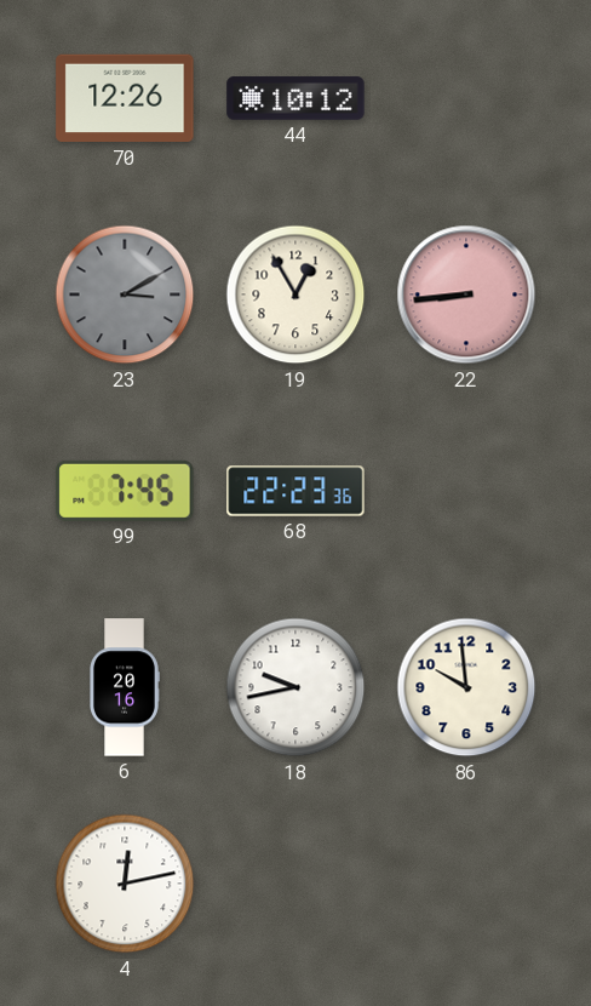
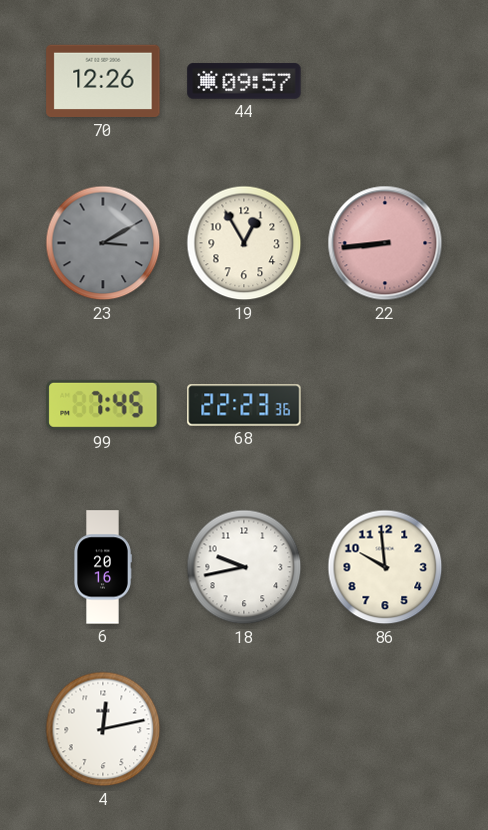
44: 10:12 -> 09:57
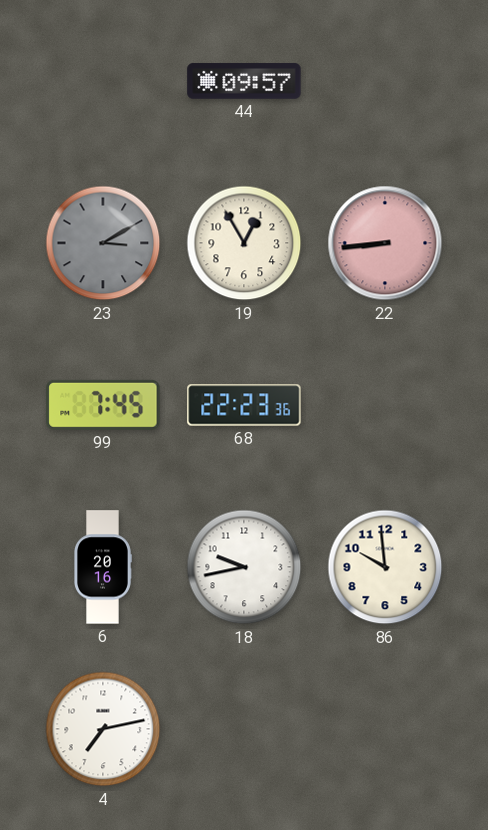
70: 12:26 -> none
4: 12:13 -> 7:13
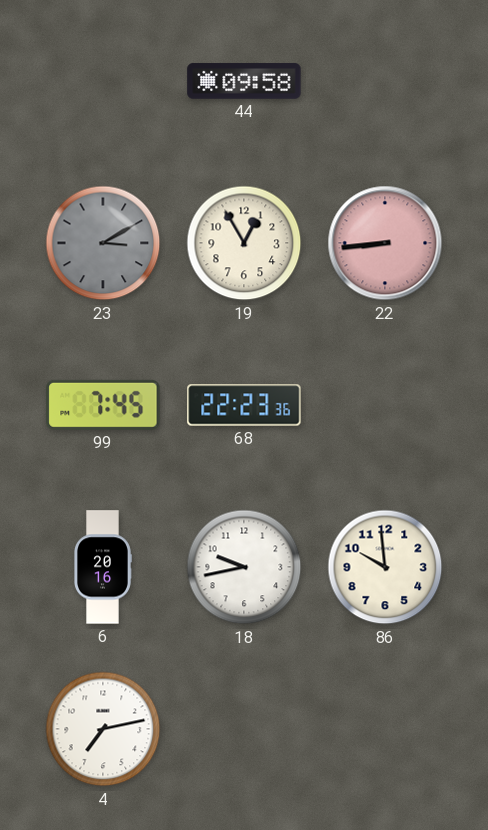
44: 09:57 -> 09:58
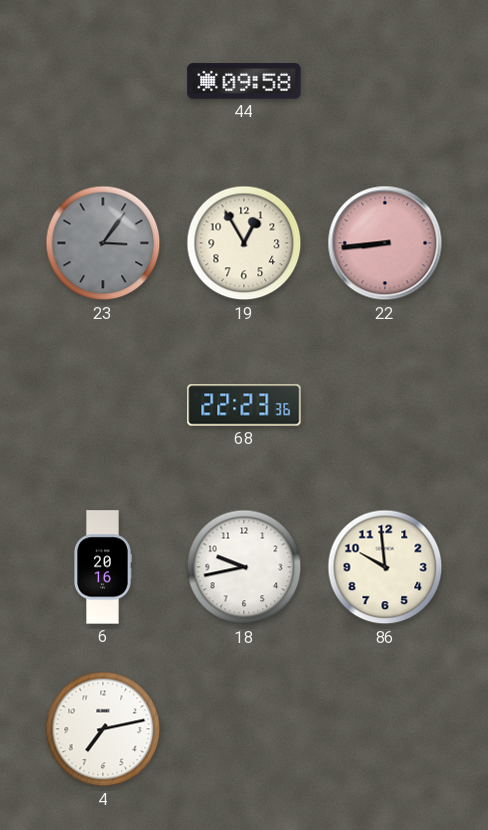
23: 3:10 -> 3:06
99: 7:45 -> none
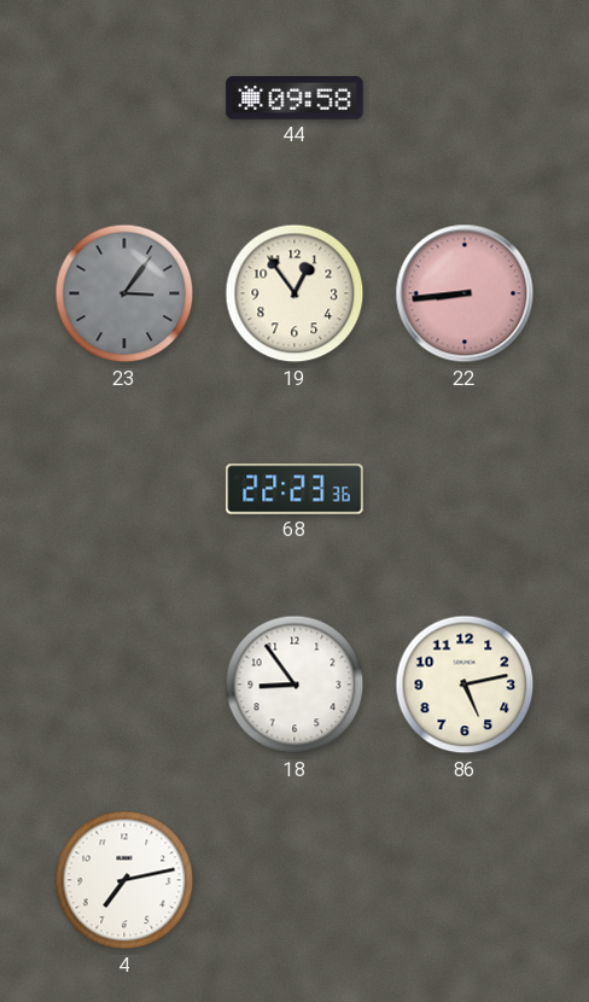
19: 12:55 -> 12:54
6: 20:16 -> none
18: 9:43 -> 8:54
86: 9:59 -> 5:13
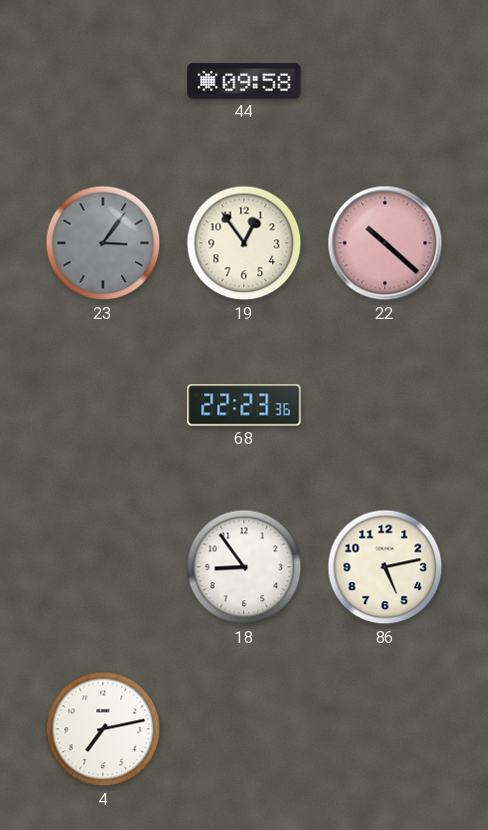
22: 8:44 -> 10:22
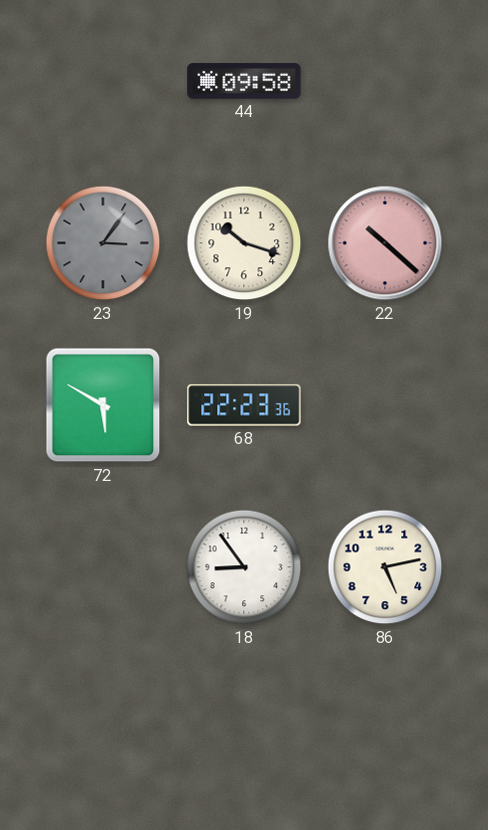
19: 12:54 -> 10:18
72: none -> 5:50
4: 7:13 -> none
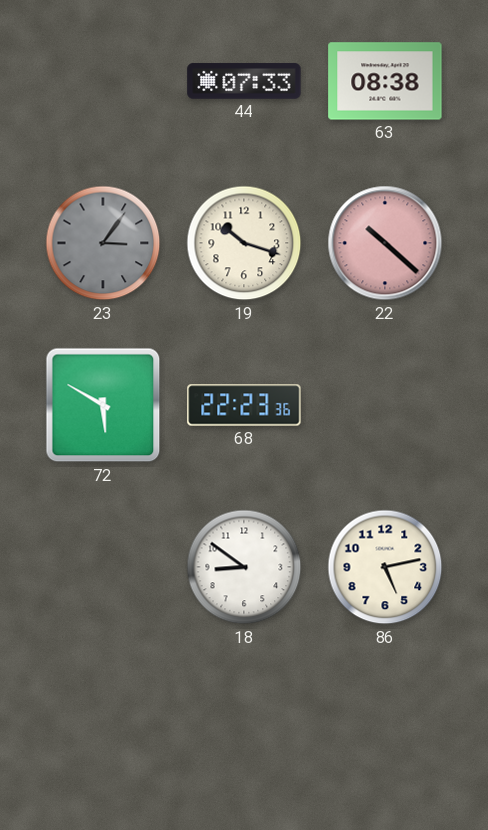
44: 09:58 -> 07:33
63: none -> 08:38
18: 8:54 -> 8:51
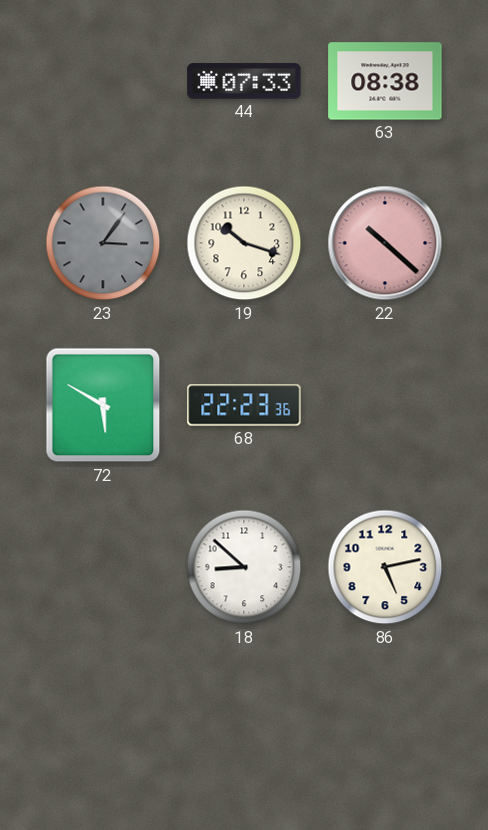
18: 8:51 -> 8:52
